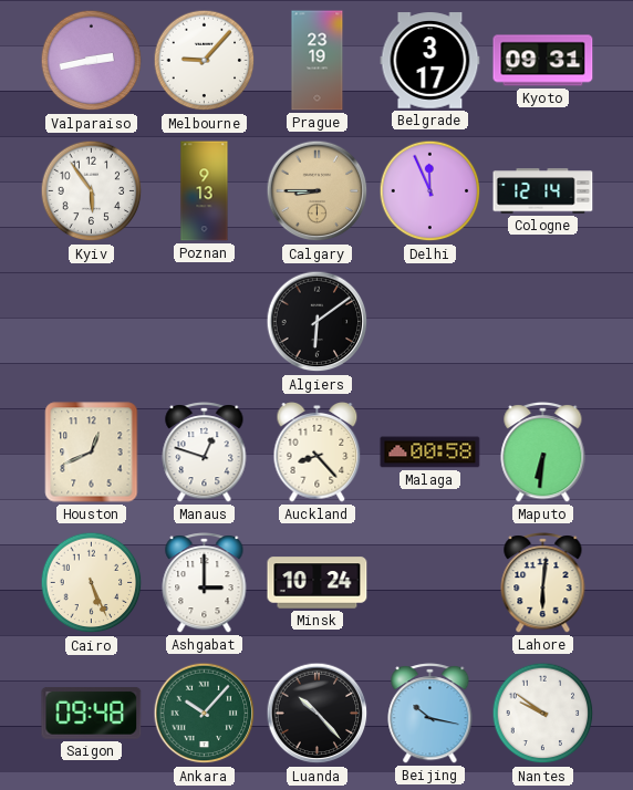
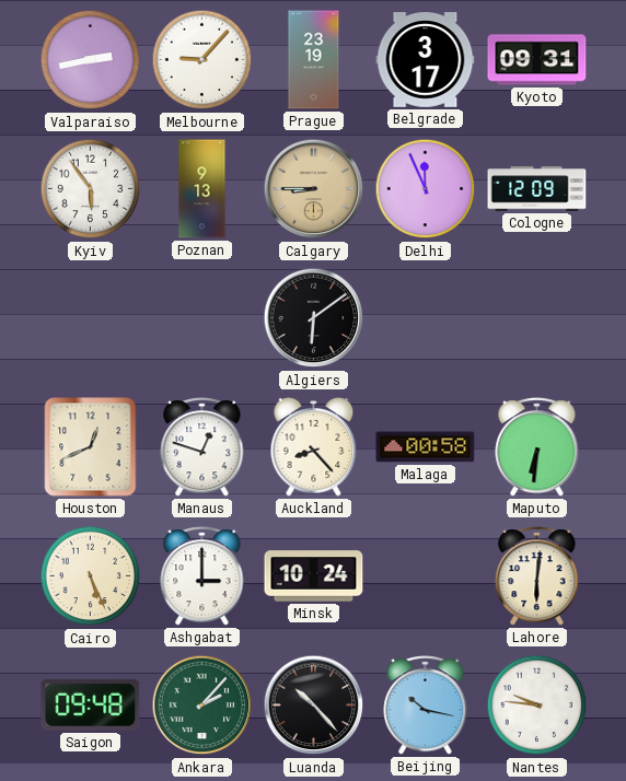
Cologne: 12:14 -> 12:09
Ankara: 10:07 -> 2:07
Nantes: 9:51 -> 9:46
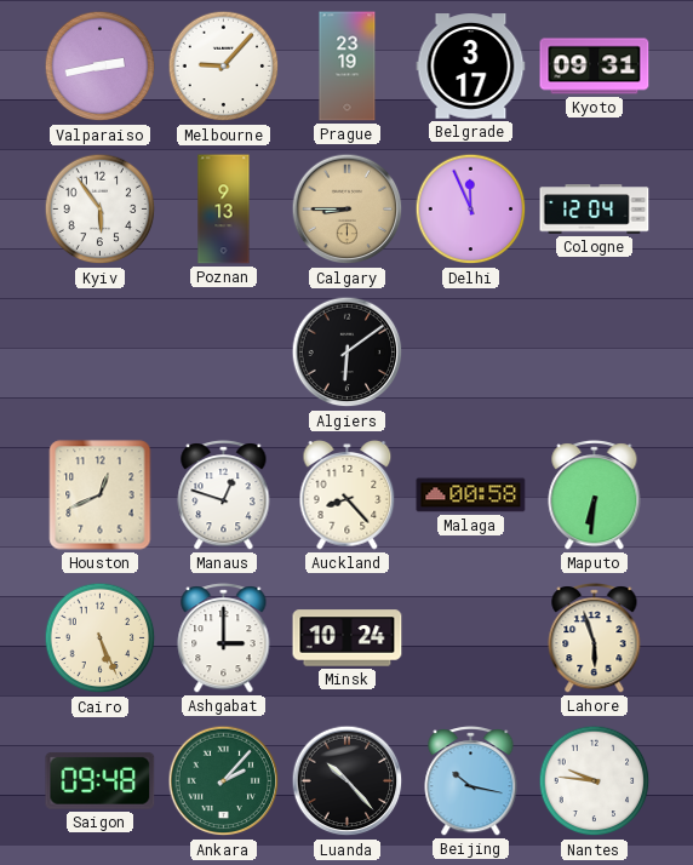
Cologne: 12:09 -> 12:04
Lahore: 6:01 -> 5:57
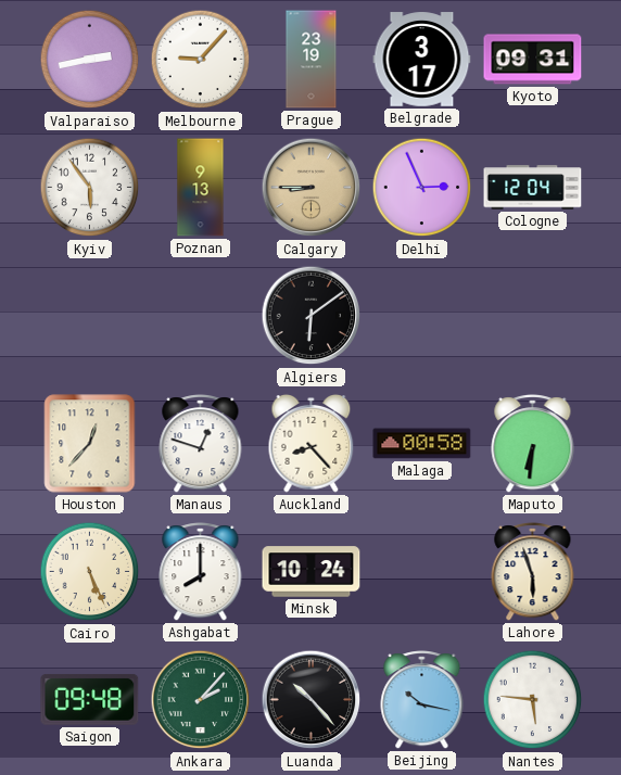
Delhi: 11:56 -> 2:56
Houston: 12:41 -> 12:37
Ashgabat: 3:00 -> 8:00
Nantes: 9:46 -> 5:46
